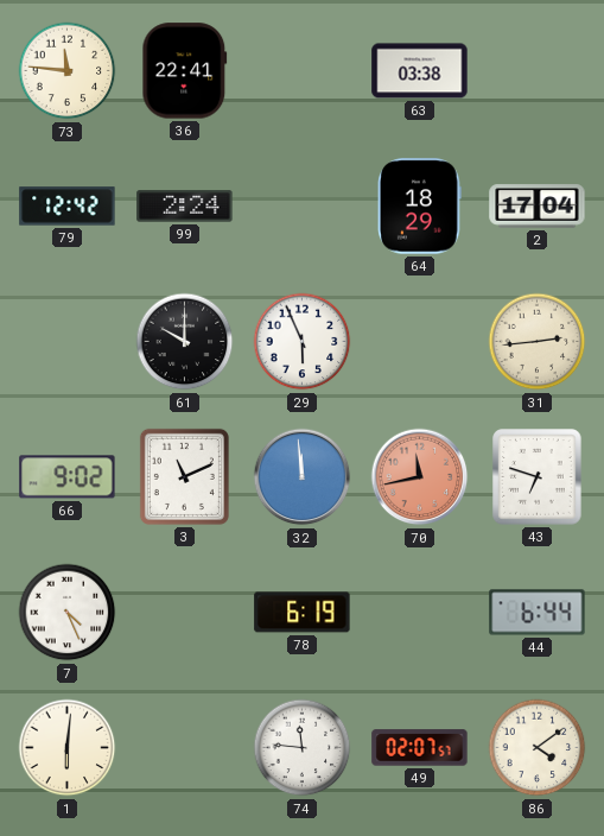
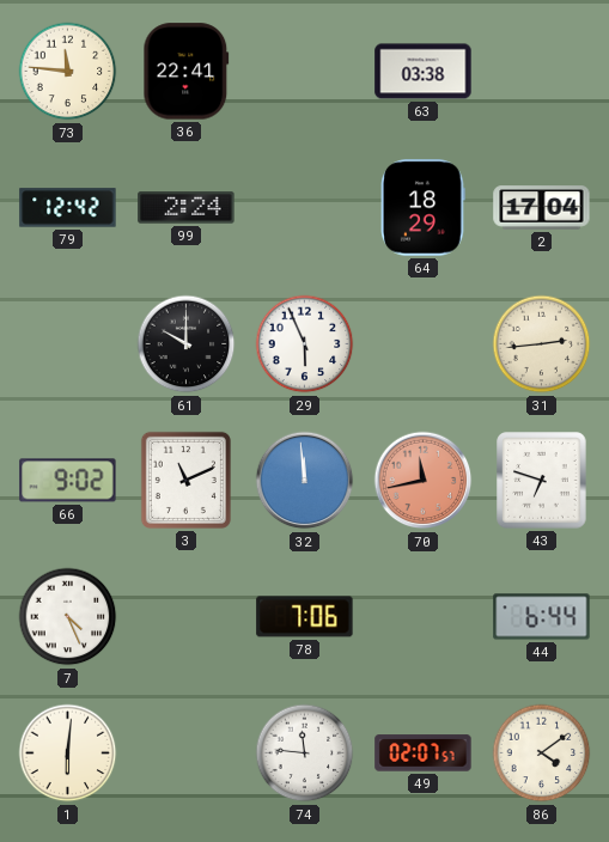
78: 6:19 -> 7:06
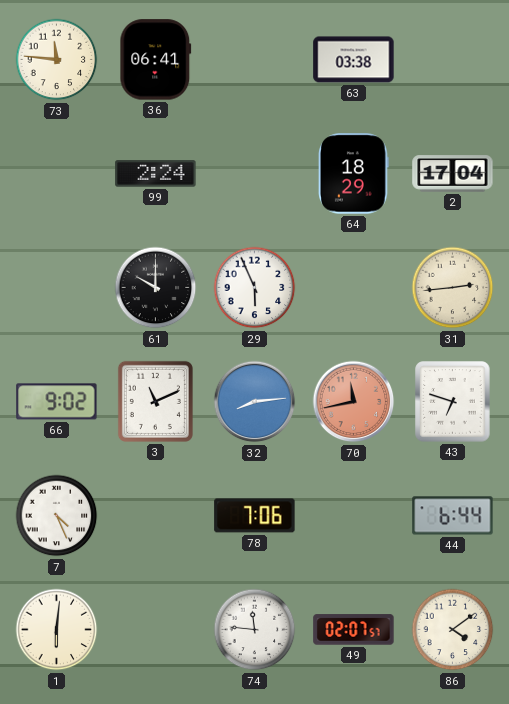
36: 22:41 -> 06:41
79: 12:42 -> none
32: 11:59 -> 8:14
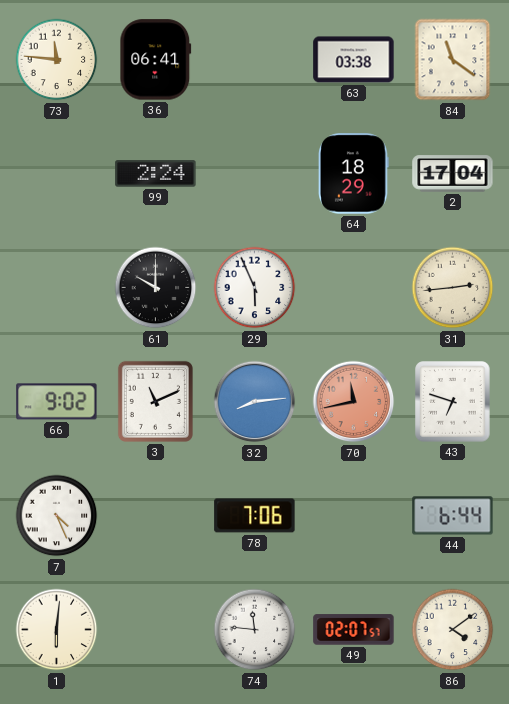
84: none -> 11:21
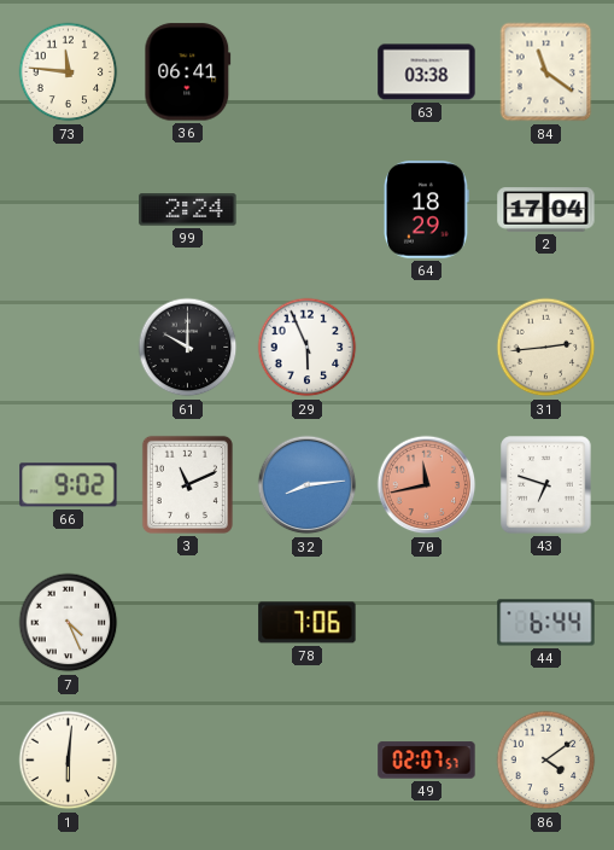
74: 11:46 -> none
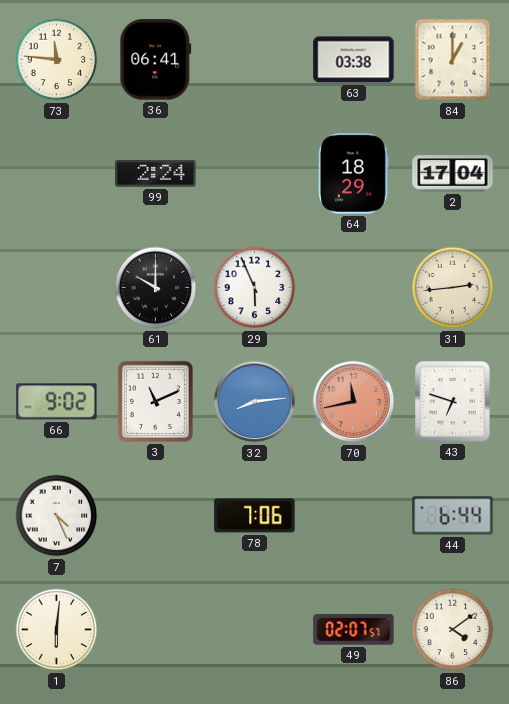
84: 11:21 -> 1:00
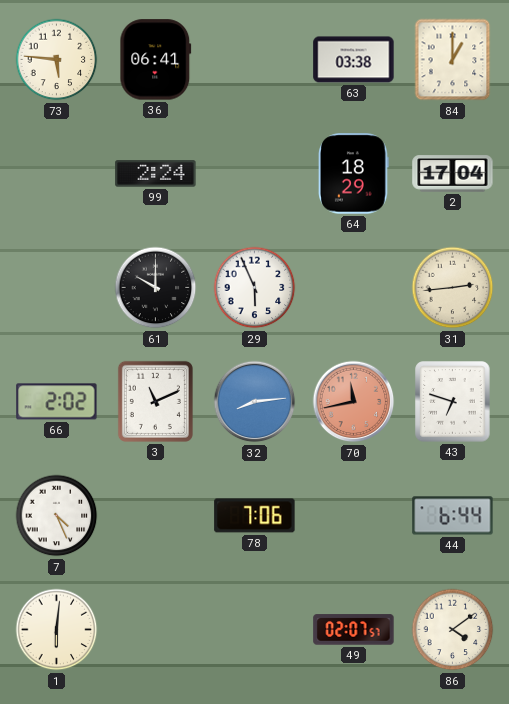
73: 11:46 -> 5:46
66: 9:02 -> 2:02
